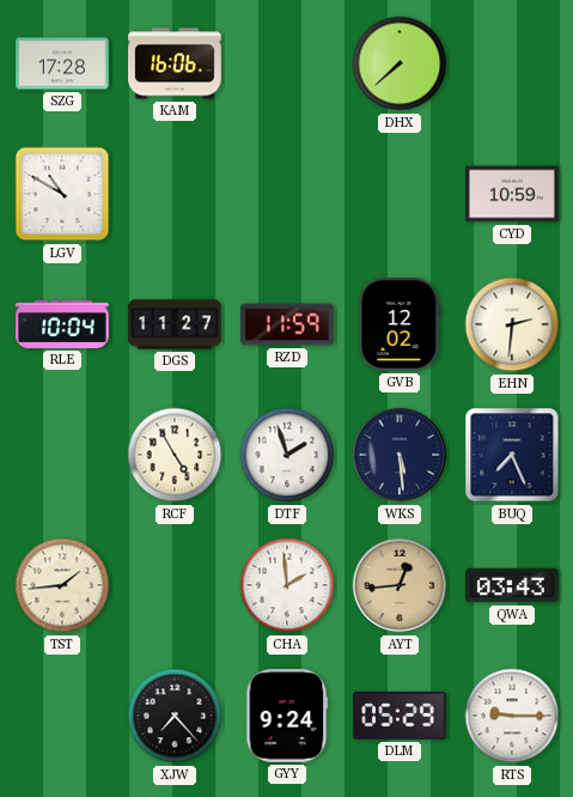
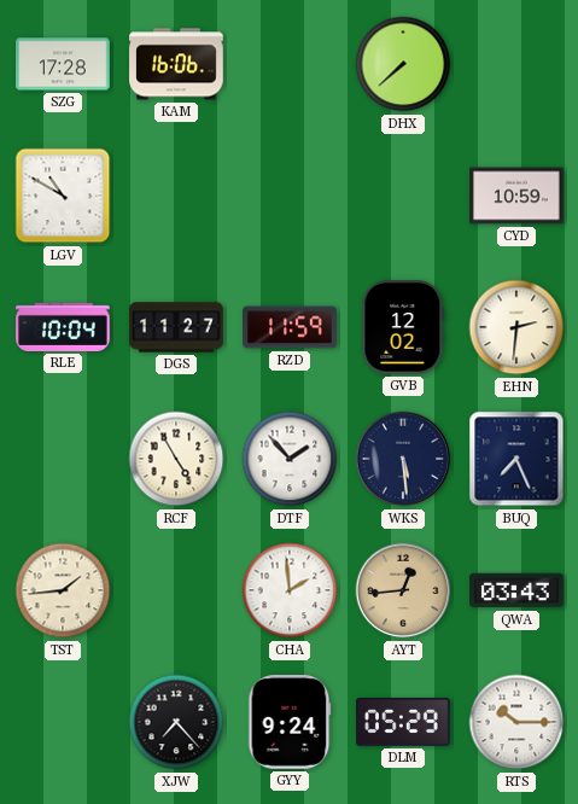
DTF: 1:57 -> 1:53
RTS: 9:15 -> 10:15
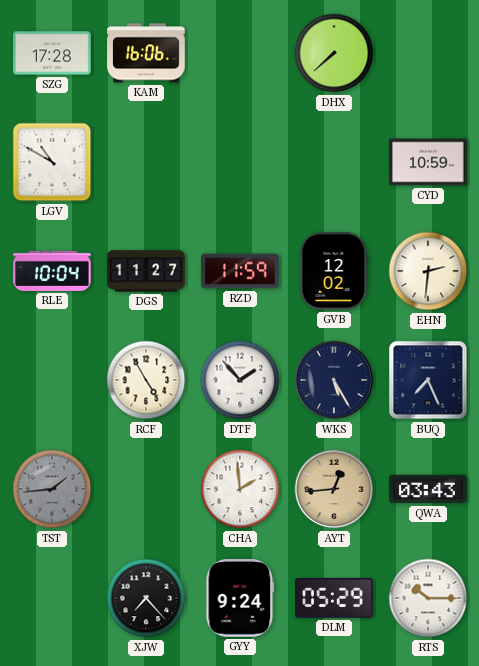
WKS: 5:29 -> 5:25
TST dial: cream -> grey
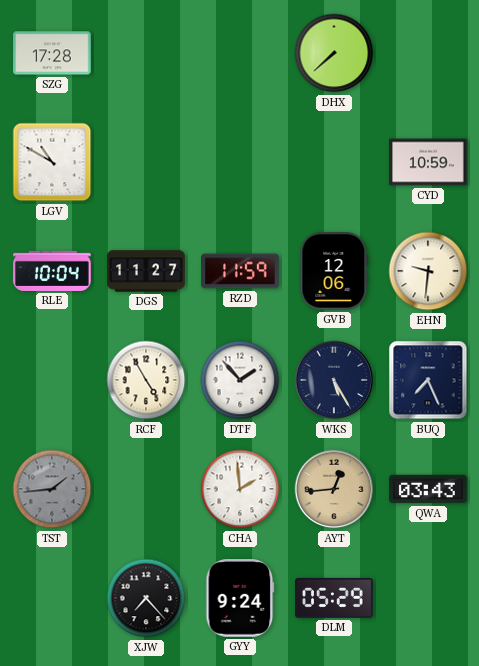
KAM: 16:06 -> none
GVB: 12:02 -> 12:06
EHN: 2:31 -> 9:31
RTS: 10:15 -> none
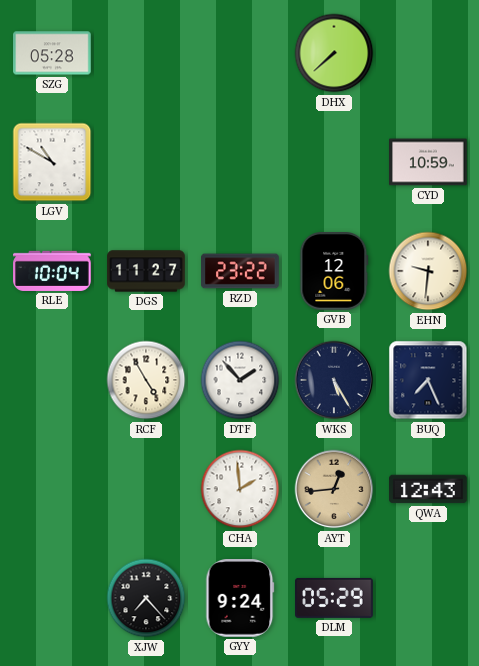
SZG: 17:28 -> 05:28
RZD: 11:59 -> 23:22
TST: 1:44 -> none
QWA: 03:43 -> 12:43
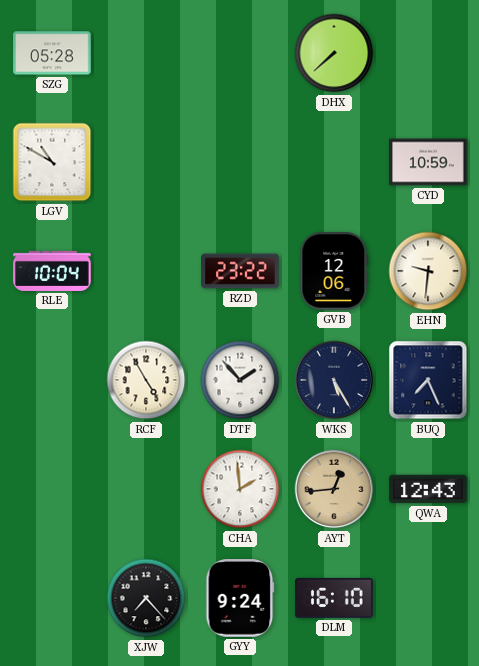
DGS: 11:27 -> none
DLM: 05:29 -> 16:10
